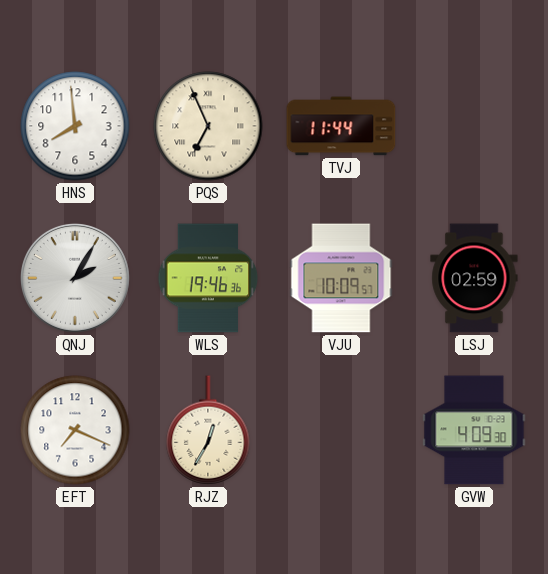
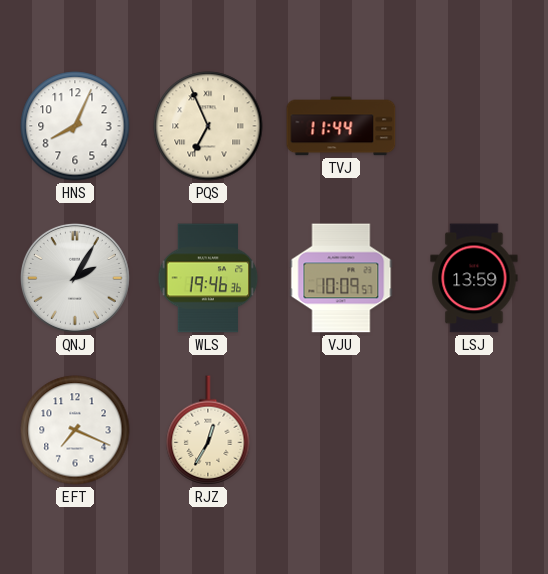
HNS: 7:59 -> 8:04
LSJ: 02:59 -> 13:59
GVW: 4:09 -> none
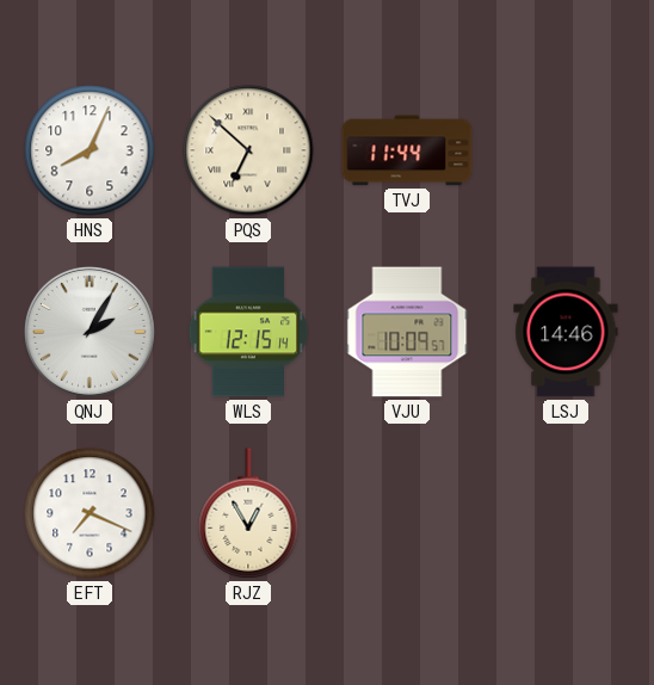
PQS: 6:56 -> 6:52
WLS: 19:46 -> 12:15
LSJ: 13:59 -> 14:46
RJZ: 12:35 -> 12:55
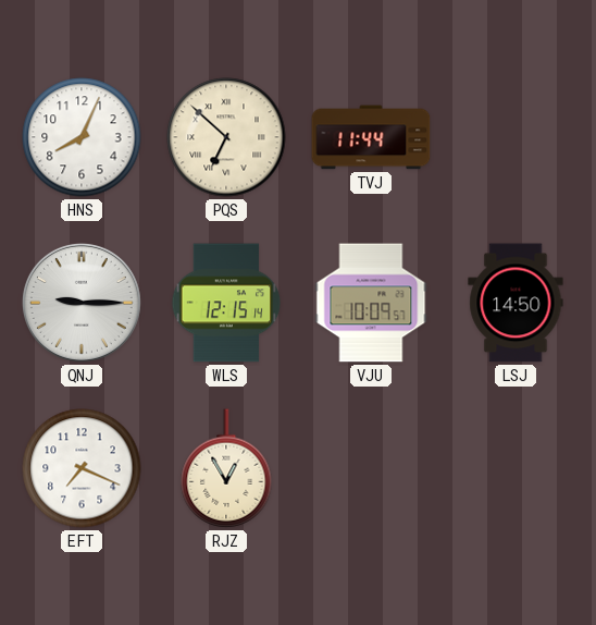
QNJ: 2:05 -> 9:15
LSJ: 14:46 -> 14:50
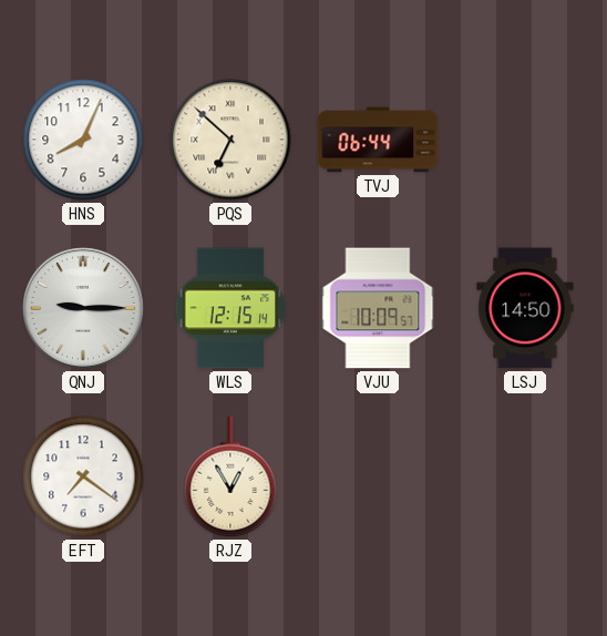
TVJ: 11:44 -> 06:44
EFT: 7:19 -> 7:21
